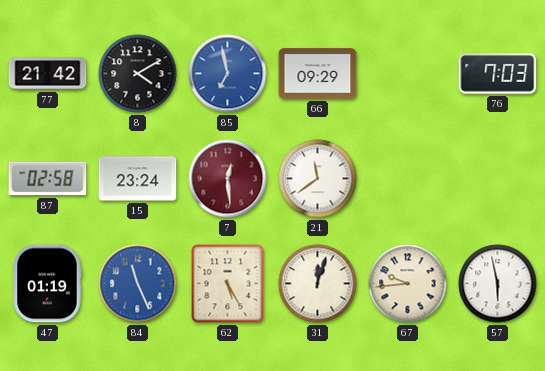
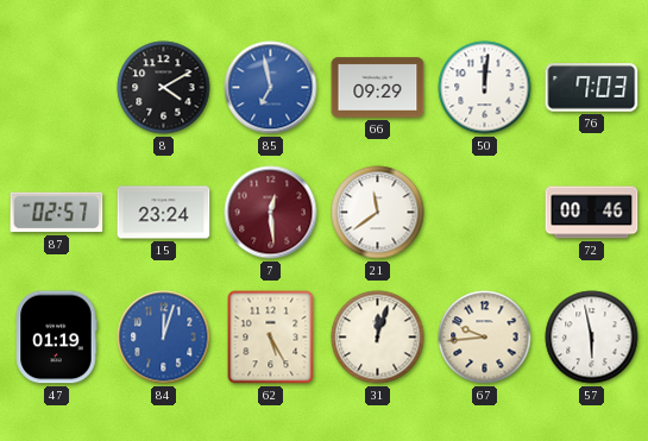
77: 21:42 -> none
50: none -> 12:01
87: 02:58 -> 02:57
72: none -> 00:46
84: 11:26 -> 12:03
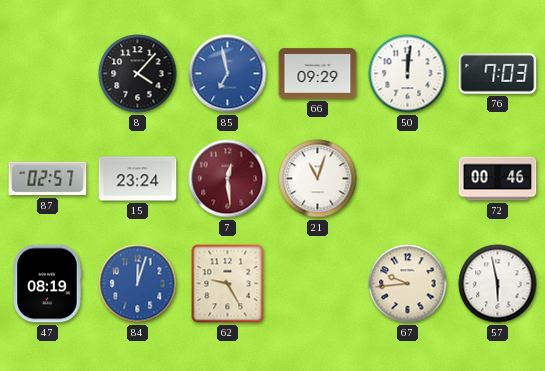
8: 4:10 -> 4:07
21: 11:39 -> 11:03
47: 01:19 -> 08:19
62: 5:25 -> 9:25
31: 12:03 -> none
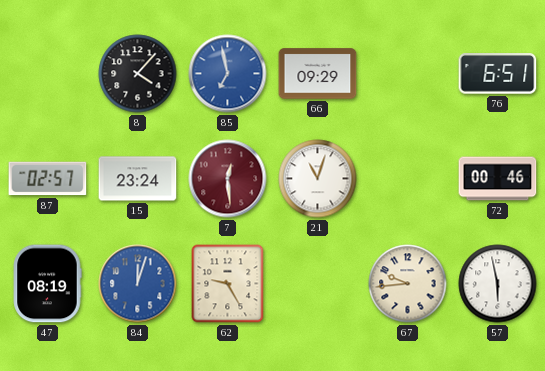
50: 12:01 -> none
76: 7:03 -> 6:51
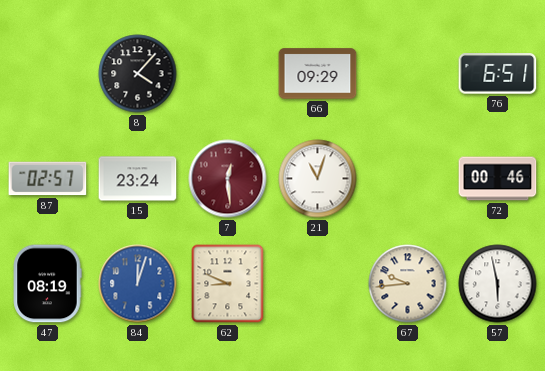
85: 6:58 -> none
62: 9:25 -> 8:49
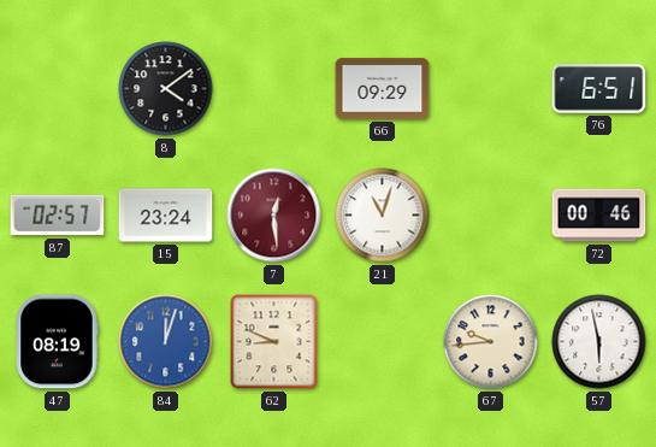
8: 4:07 -> 4:09
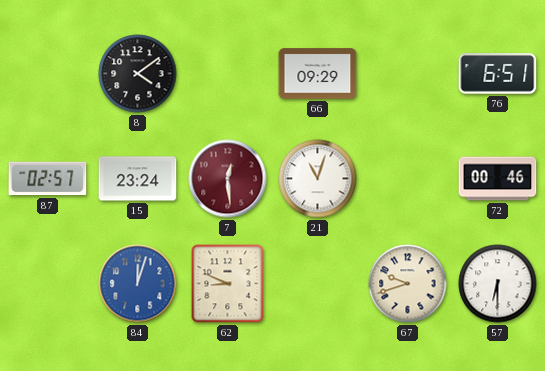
47: 08:19 -> none
67: 9:44 -> 9:42
57: 5:58 -> 6:30
